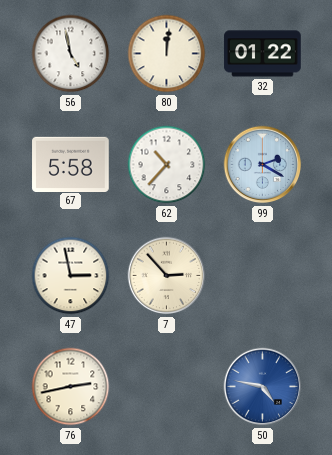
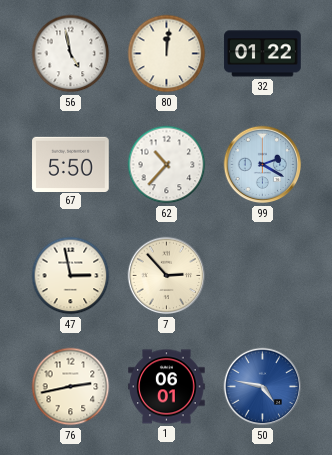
67: 5:58 -> 5:50
1: none -> 06:01
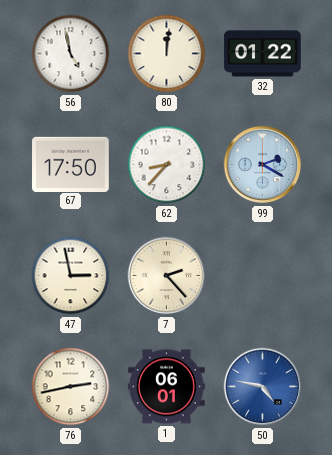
67: 5:50 -> 17:50
62: 10:37 -> 8:37
7: 2:53 -> 2:23
